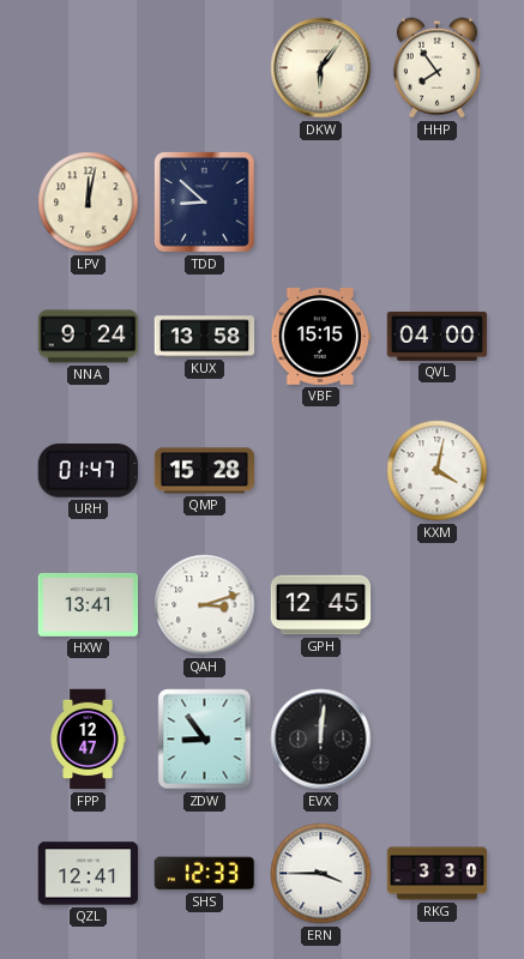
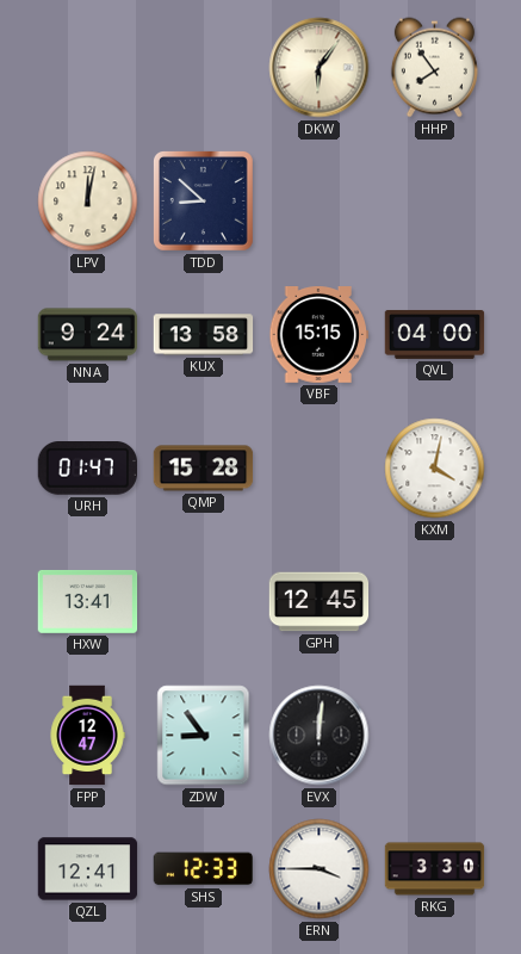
QAH: 3:12 -> none
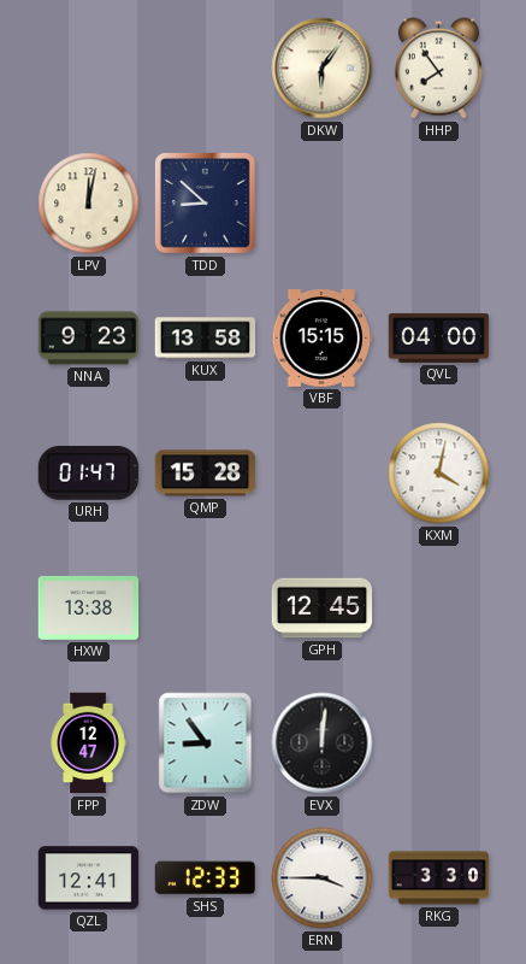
NNA: 9:24 -> 9:23
HXW: 13:41 -> 13:38
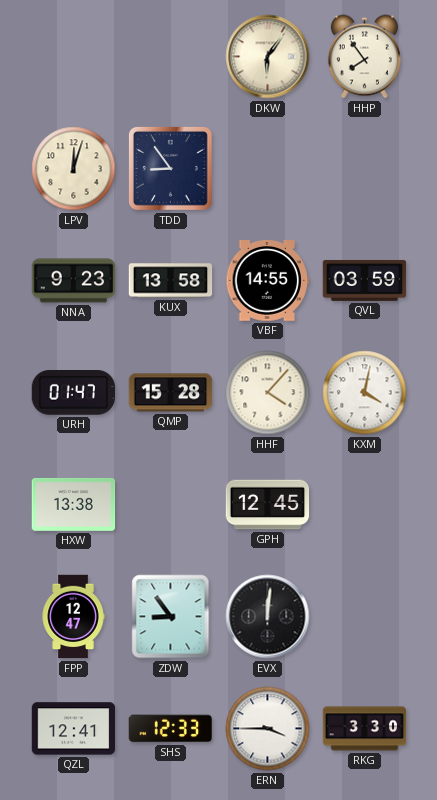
LPV: 12:02 -> 12:03
TDD: 8:52 -> 8:54
VBF: 15:15 -> 14:55
QVL: 04:00 -> 03:59
HHF: none -> 4:07
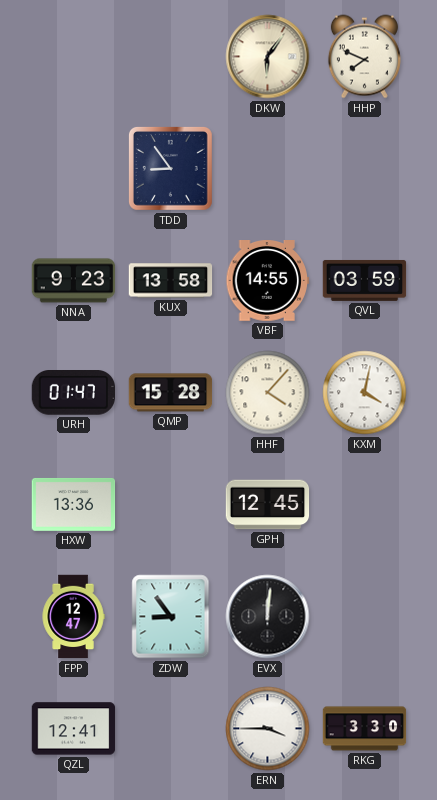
HHP: 7:54 -> 7:49
LPV: 12:03 -> none
HXW: 13:38 -> 13:36
SHS: 12:33 -> none
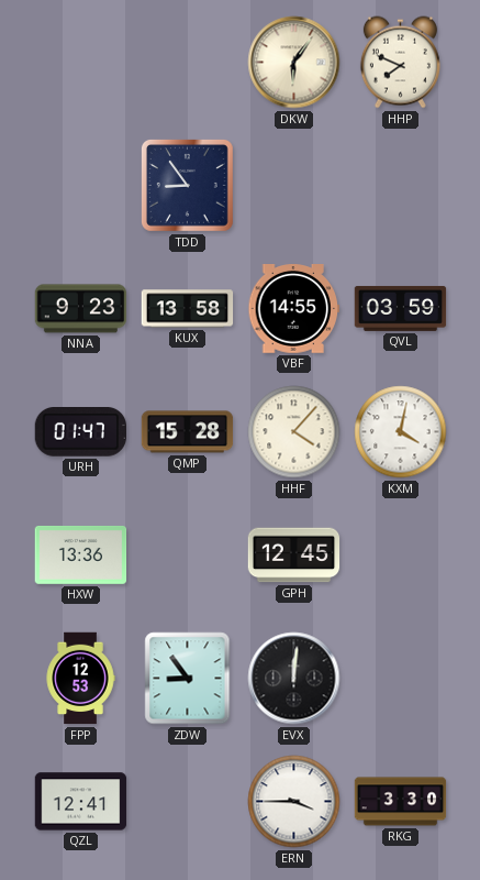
FPP: 12:47 -> 12:53
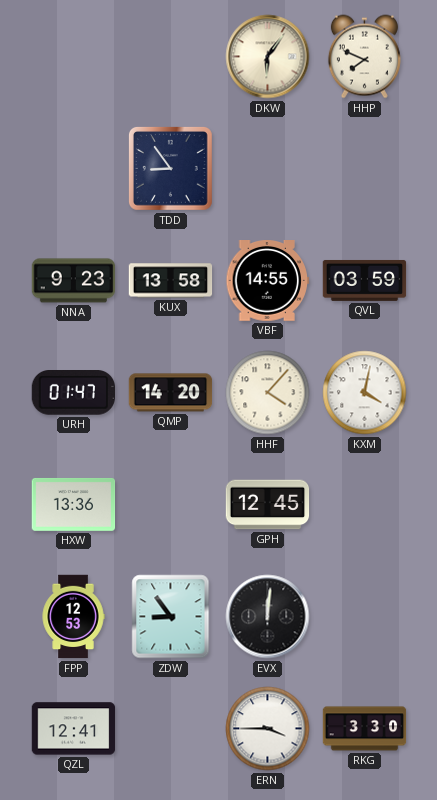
QMP: 15:28 -> 14:20
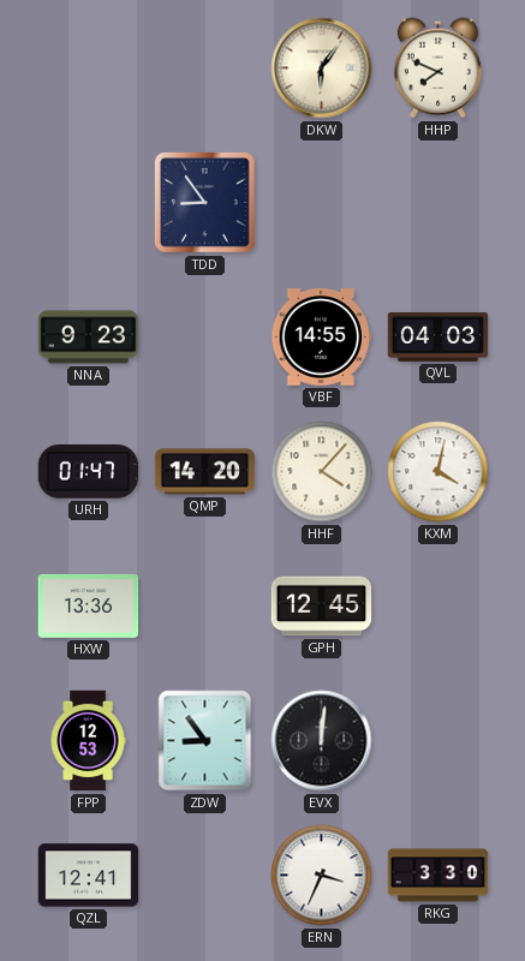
KUX: 13:58 -> none
QVL: 03:59 -> 04:03
ERN: 3:45 -> 3:34
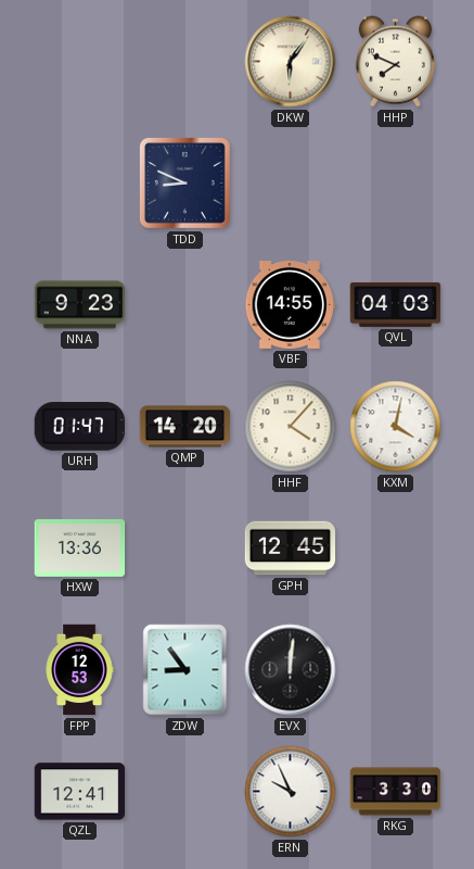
TDD: 8:54 -> 8:49
ERN: 3:34 -> 9:56
